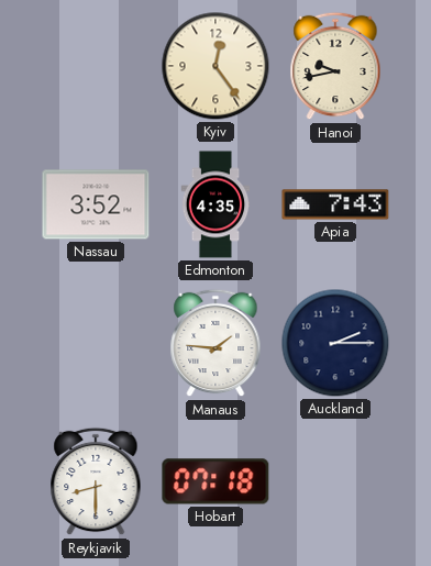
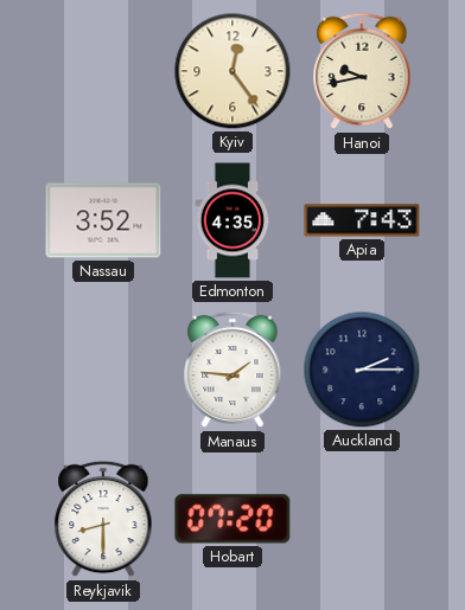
Hobart: 07:18 -> 07:20
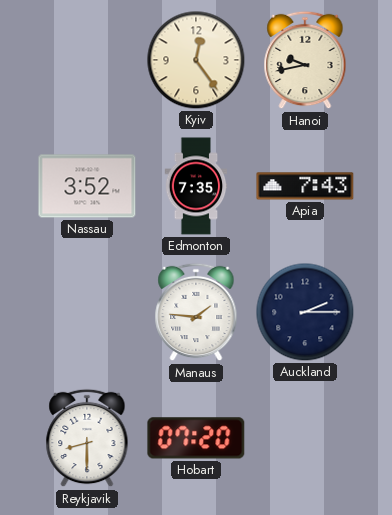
Edmonton: 4:35 -> 7:35
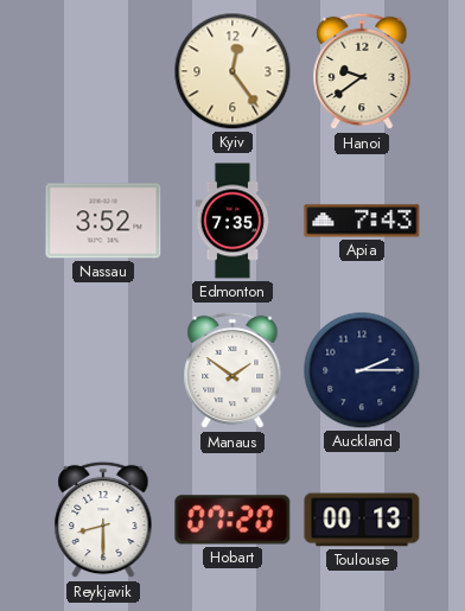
Hanoi: 9:43 -> 9:39
Manaus: 1:46 -> 1:51
Toulouse: none -> 00:13
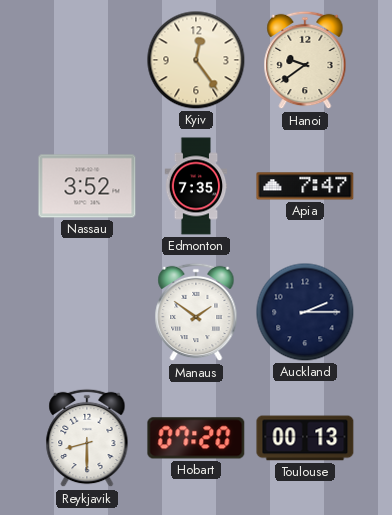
Apia: 7:43 -> 7:47
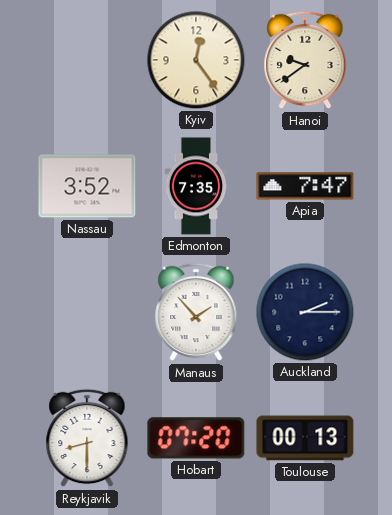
Manaus: 1:51 -> 1:53
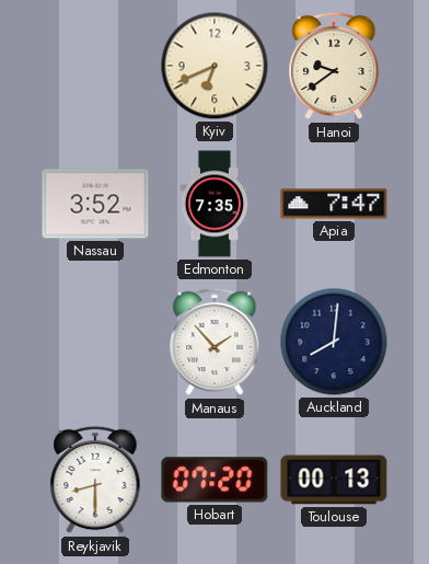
Kyiv: 12:24 -> 6:41
Auckland: 2:15 -> 8:01
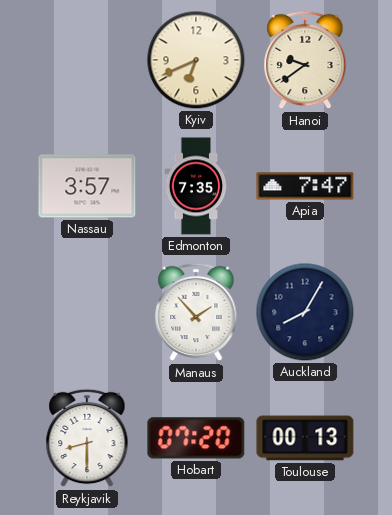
Nassau: 3:52 -> 3:57
Auckland: 8:01 -> 8:05
